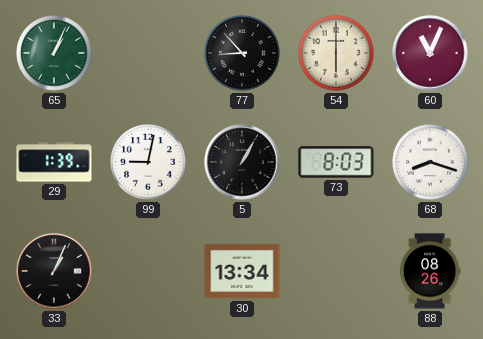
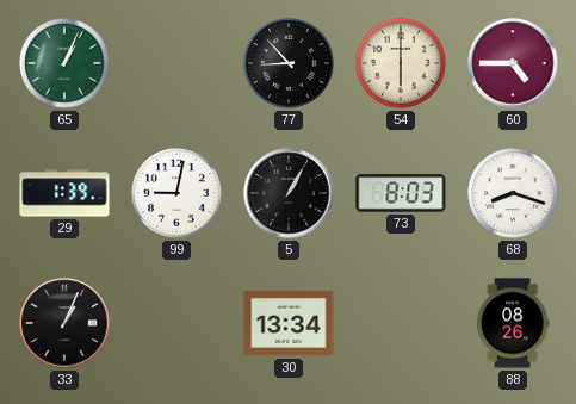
60: 11:04 -> 4:45
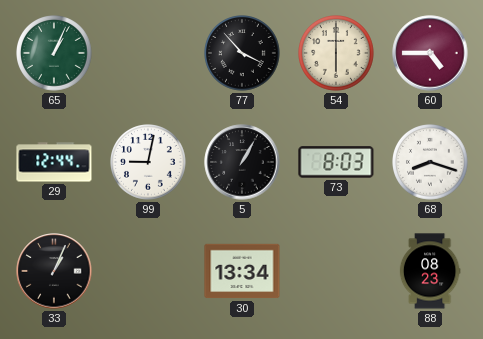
77: 8:53 -> 3:53
29: 1:39 -> 12:44
88: 08:26 -> 08:23
